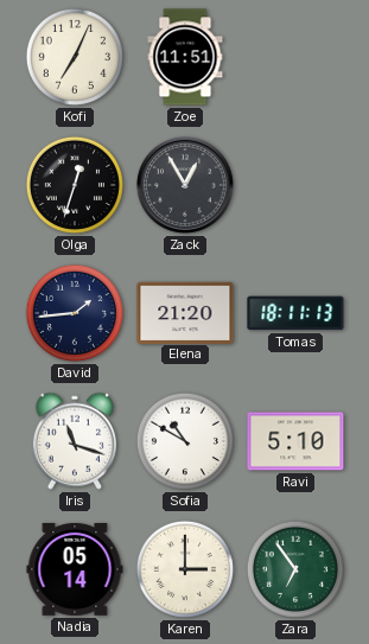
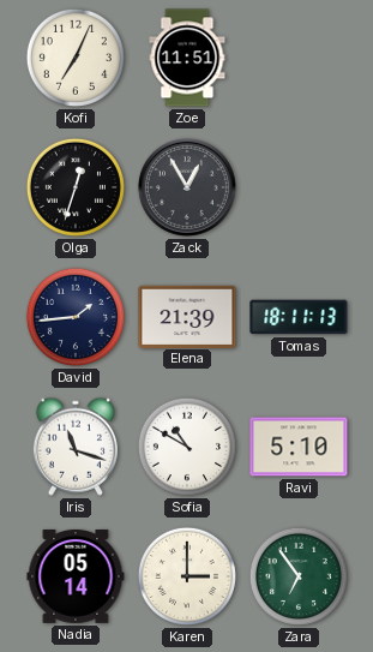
Elena: 21:20 -> 21:39
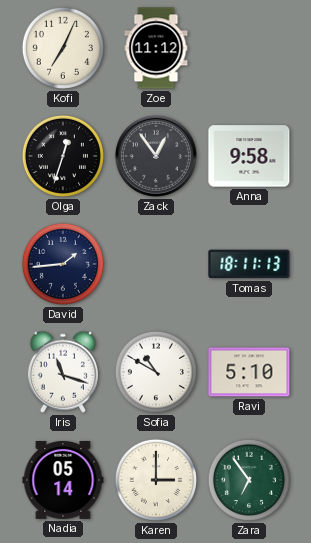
Zoe: 11:51 -> 11:12
Zack: 12:55 -> 12:54
Anna: none -> 9:58
Elena: 21:39 -> none
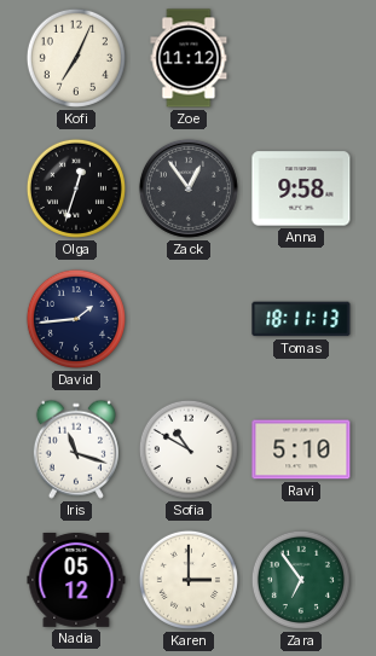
Nadia: 05:14 -> 05:12
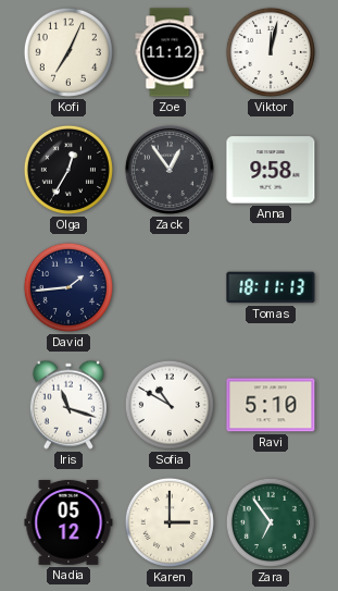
Viktor: none -> 12:02
Olga: 12:33 -> 12:35
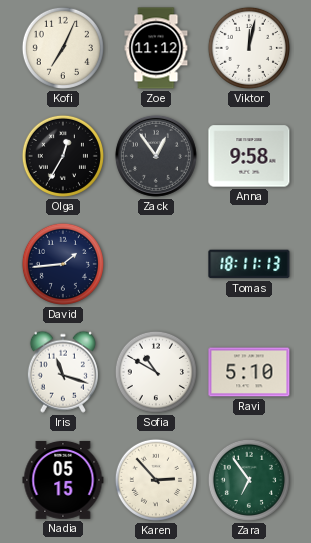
Nadia: 05:12 -> 05:15
Karen: 3:00 -> 2:53
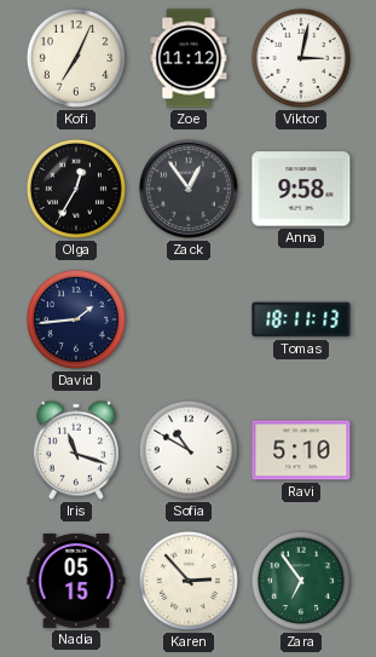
Viktor: 12:02 -> 3:02
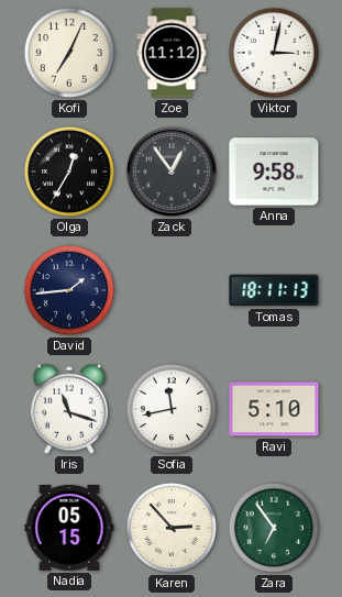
Sofia: 10:50 -> 11:43
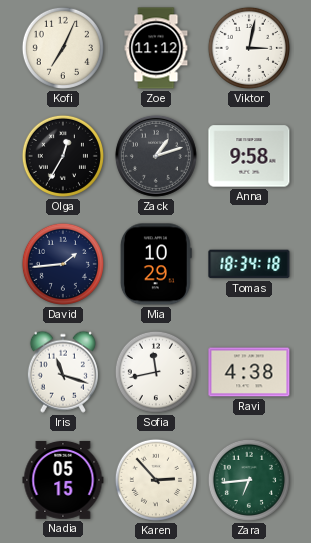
Zack: 12:54 -> 1:12
Mia: none -> 10:29
Tomas: 18:11 -> 18:34
Ravi: 5:10 -> 4:38
Zara: 6:54 -> 6:44
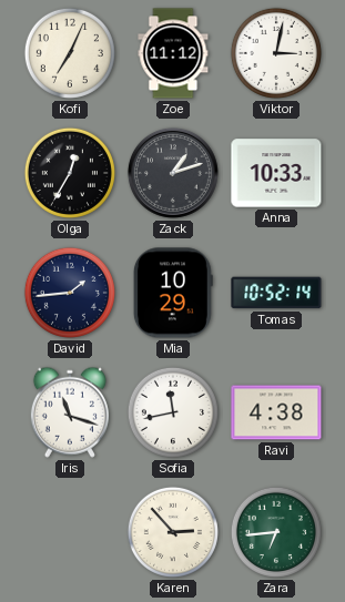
Anna: 9:58 -> 10:33
Tomas: 18:34 -> 10:52
Nadia: 05:15 -> none
